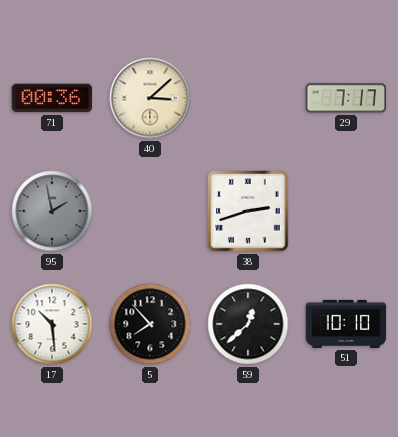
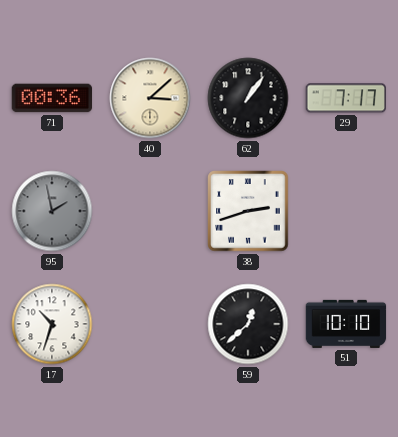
62: none -> 1:06
17: 10:29 -> 10:33
5: 7:53 -> none
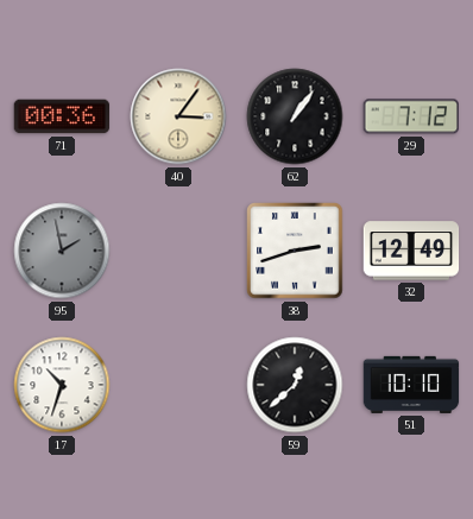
40: 3:08 -> 3:06
29: 7:17 -> 7:12
32: none -> 12:49
